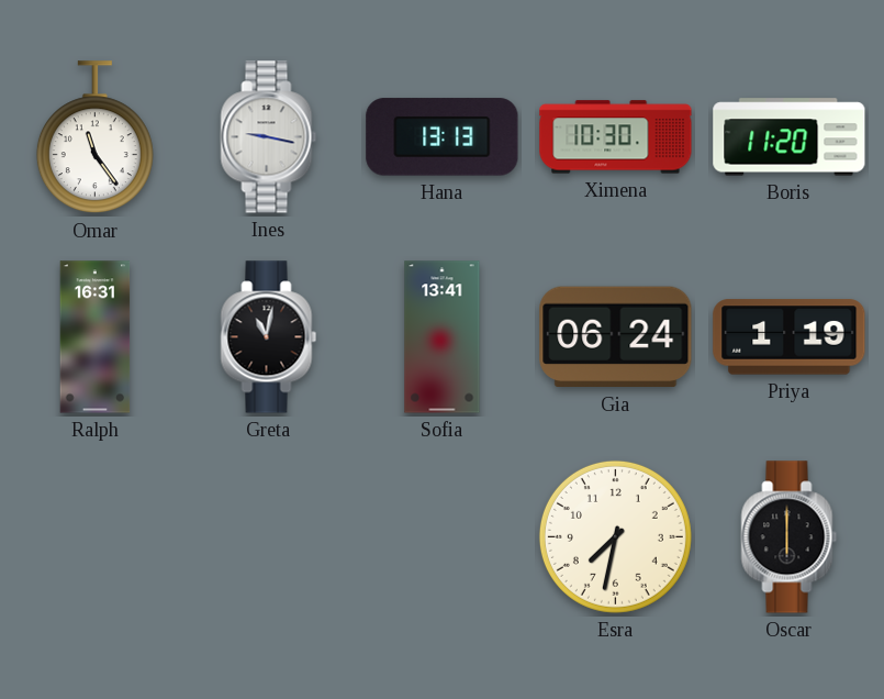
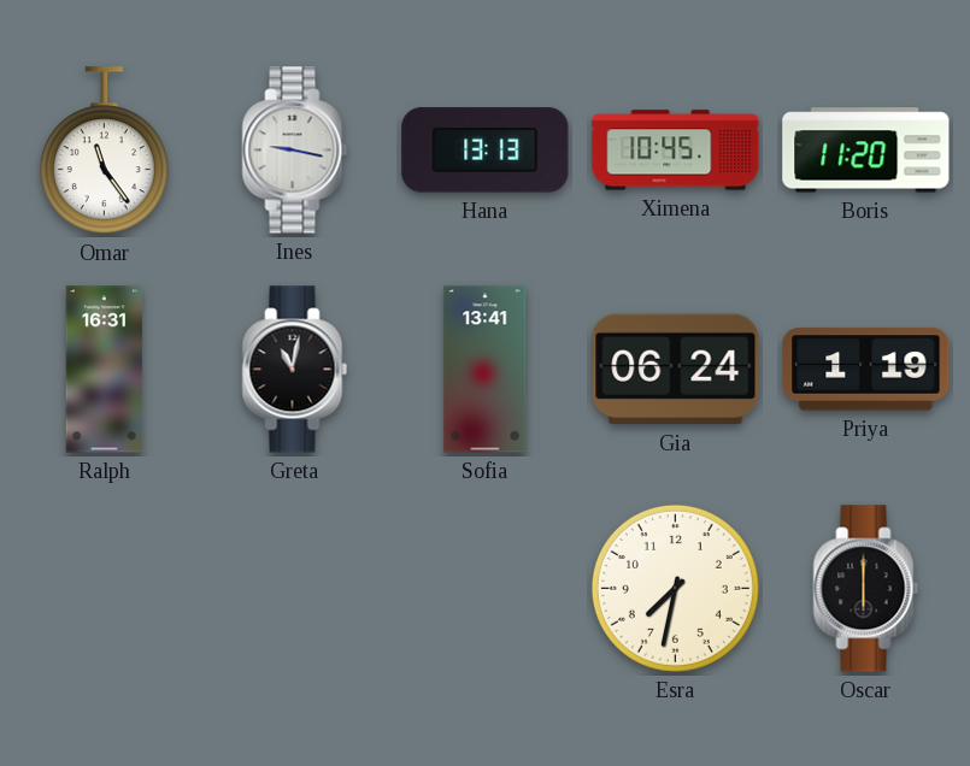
Ximena: 10:30 -> 10:45
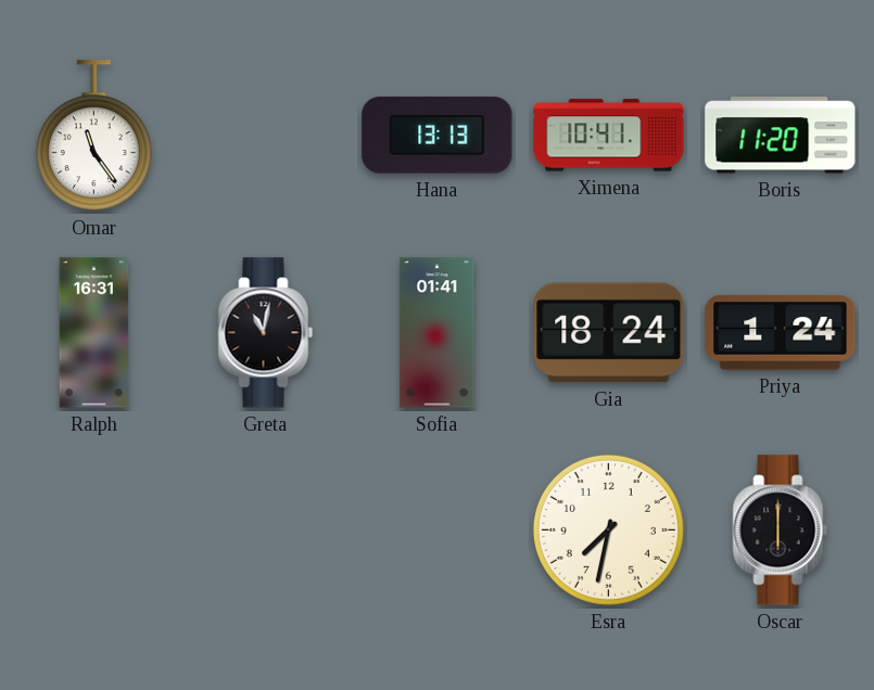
Ines: 9:17 -> none
Ximena: 10:45 -> 10:41
Sofia: 13:41 -> 01:41
Gia: 06:24 -> 18:24
Priya: 1:19 -> 1:24
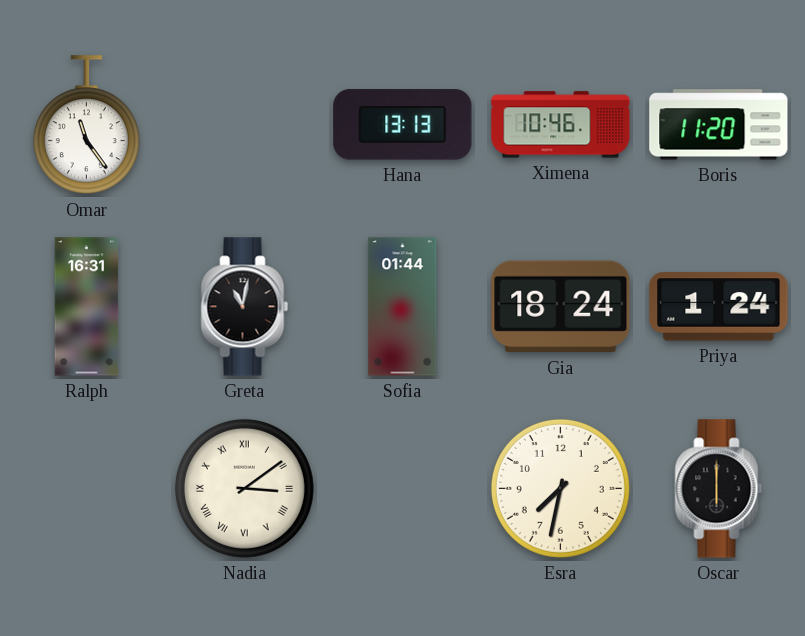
Ximena: 10:41 -> 10:46
Sofia: 01:41 -> 01:44
Nadia: none -> 3:09
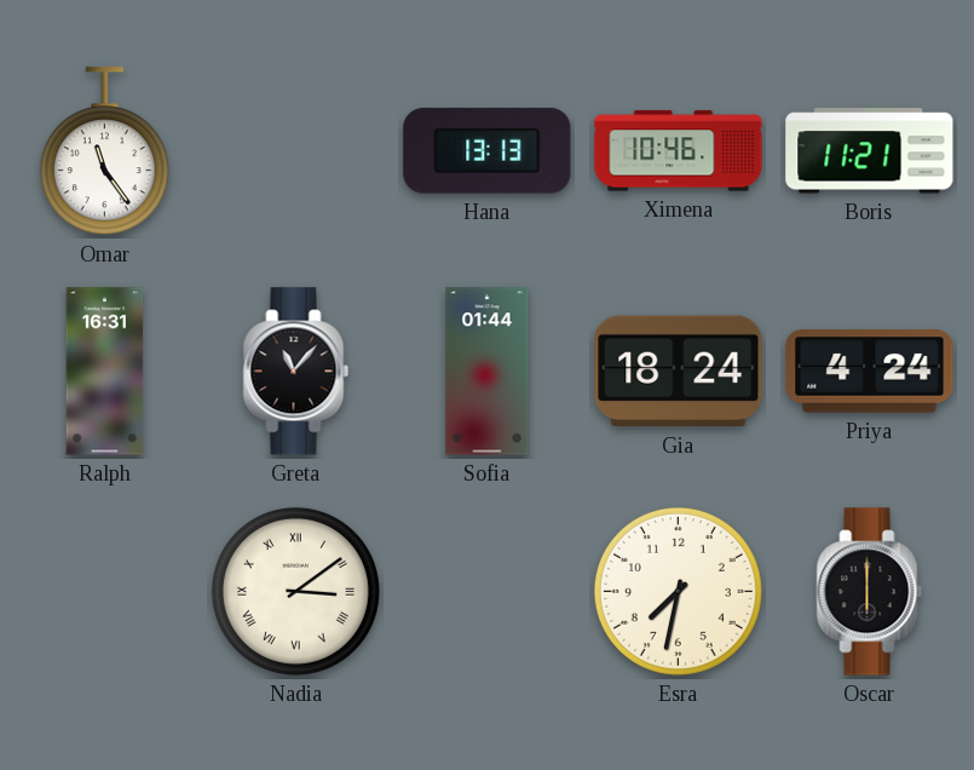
Boris: 11:20 -> 11:21
Greta: 11:02 -> 11:07
Priya: 1:24 -> 4:24
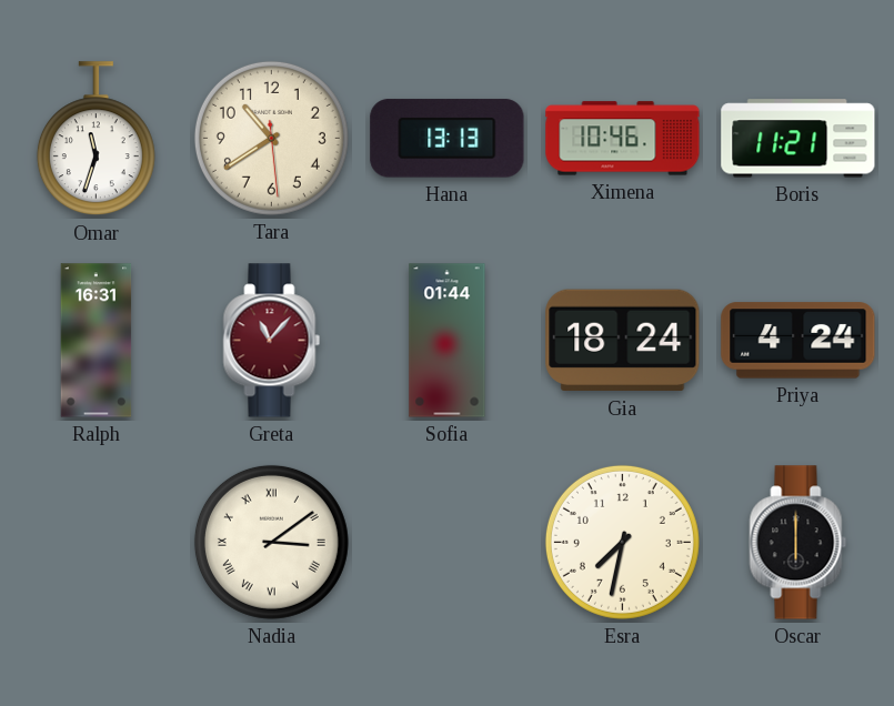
Omar: 11:24 -> 11:33
Tara: none -> 10:39
Greta dial: black -> burgundy
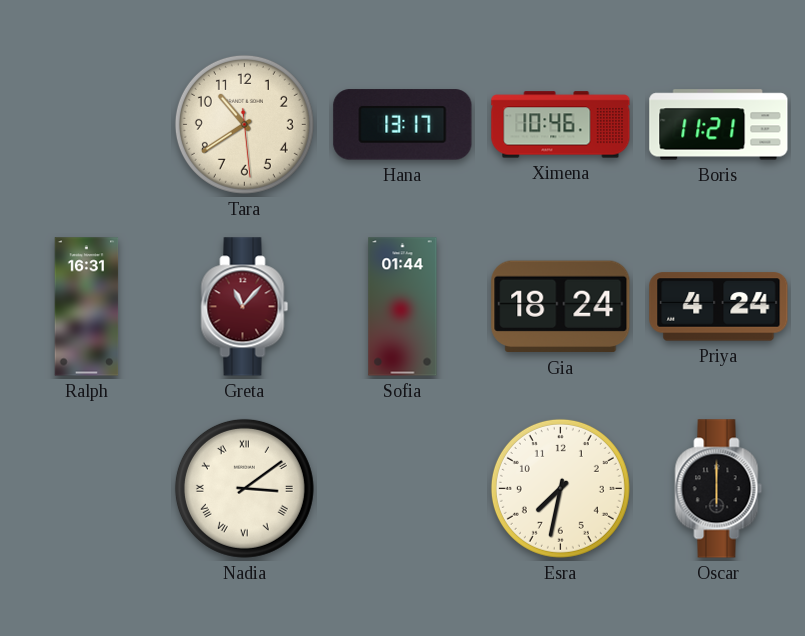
Omar: 11:33 -> none
Hana: 13:13 -> 13:17
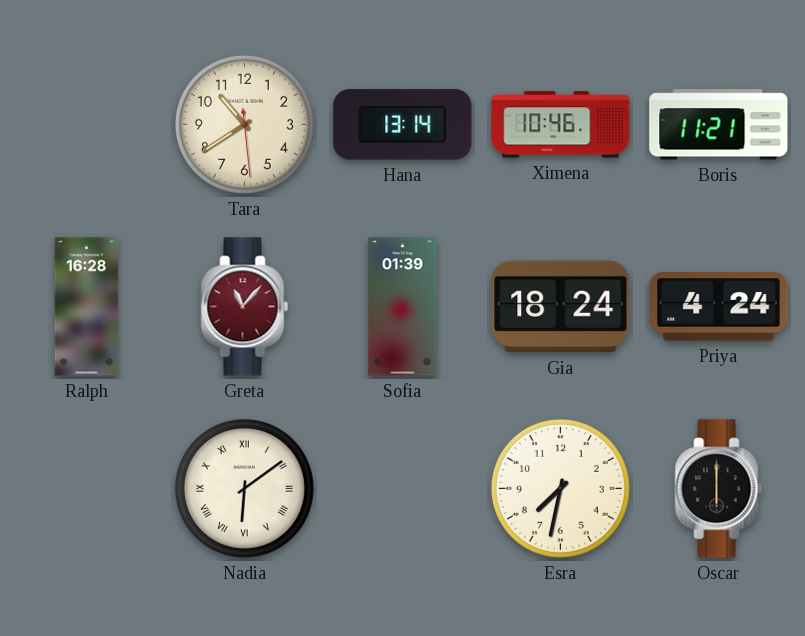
Hana: 13:17 -> 13:14
Ralph: 16:31 -> 16:28
Sofia: 01:44 -> 01:39
Nadia: 3:09 -> 6:09
